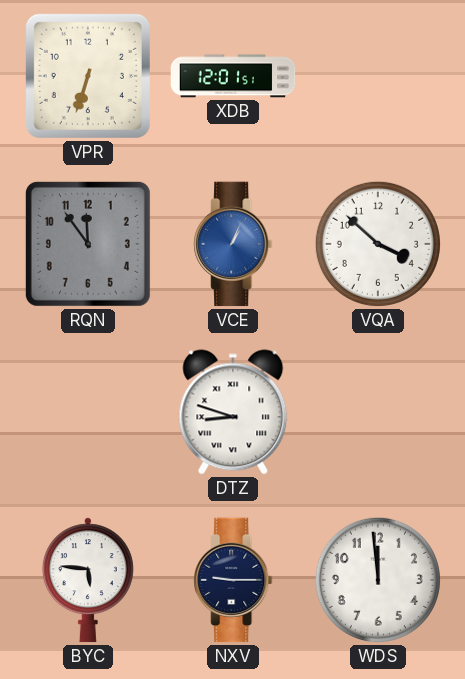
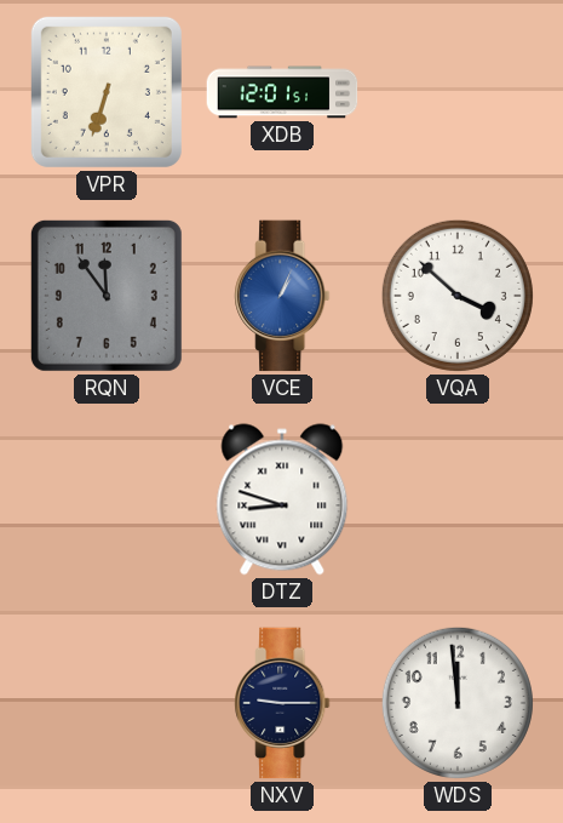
BYC: 5:46 -> none
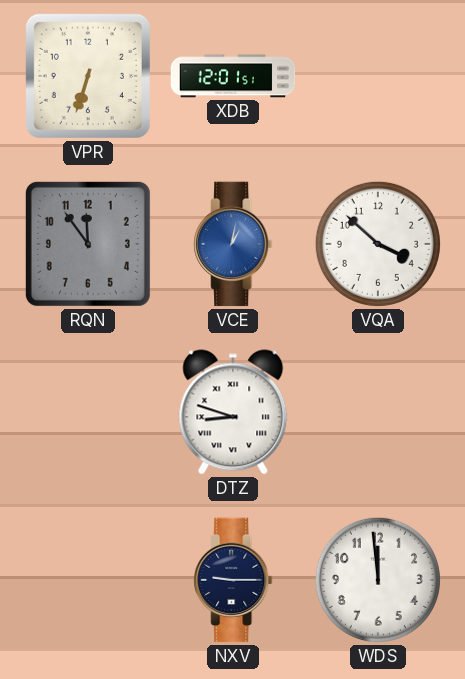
VCE: 1:04 -> 1:02
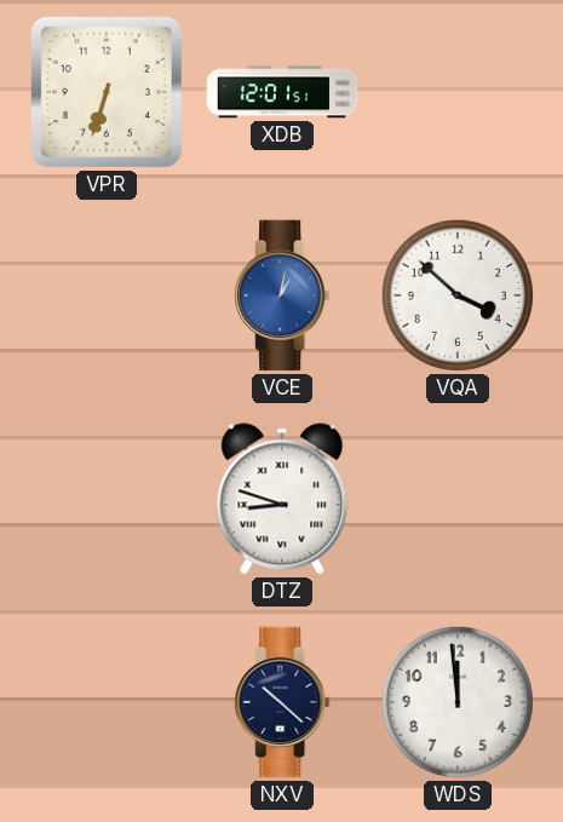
RQN: 11:54 -> none
NXV: 9:15 -> 10:22
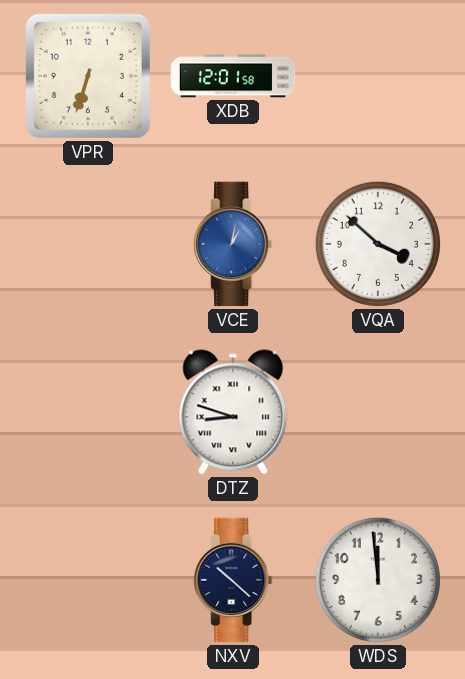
XDB: 12:01:51 -> 12:01:58
